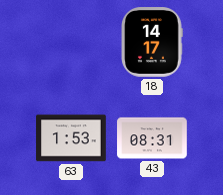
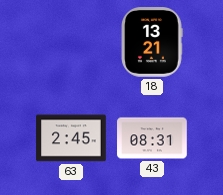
18: 14:17 -> 13:21
63: 1:53 -> 2:45
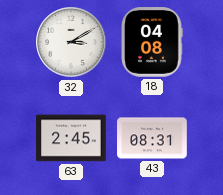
32: none -> 3:10
18: 13:21 -> 04:08
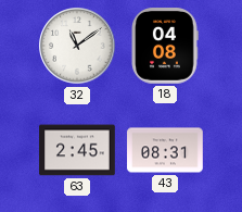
32: 3:10 -> 11:09
